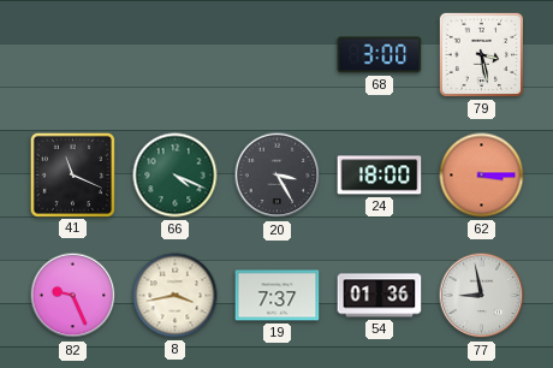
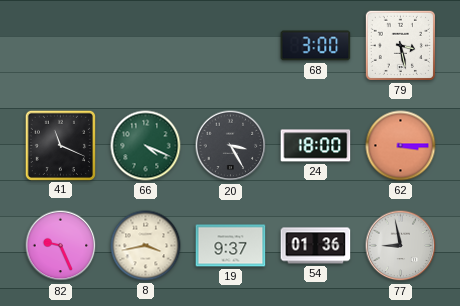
19: 7:37 -> 9:37
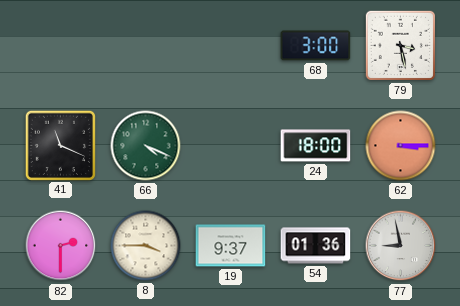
20: 3:25 -> none
82: 9:26 -> 2:30
8: 3:43 -> 3:45
